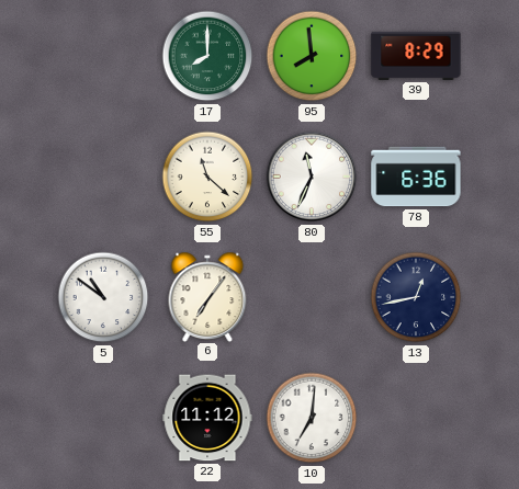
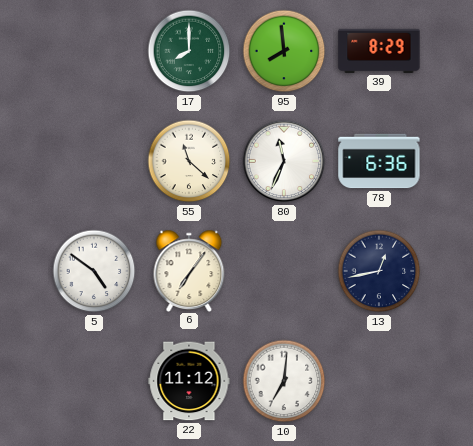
5: 10:51 -> 4:51
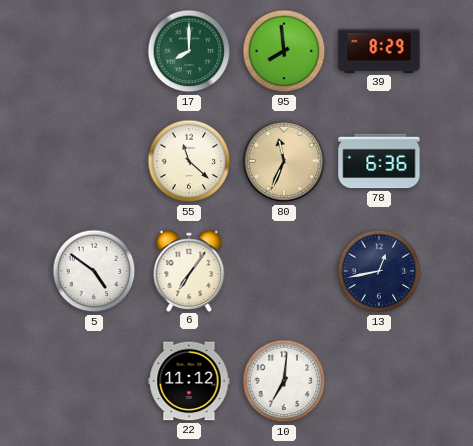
80 dial: white -> champagne
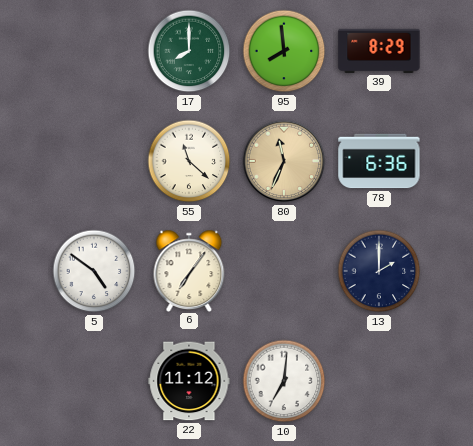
13: 12:43 -> 2:00
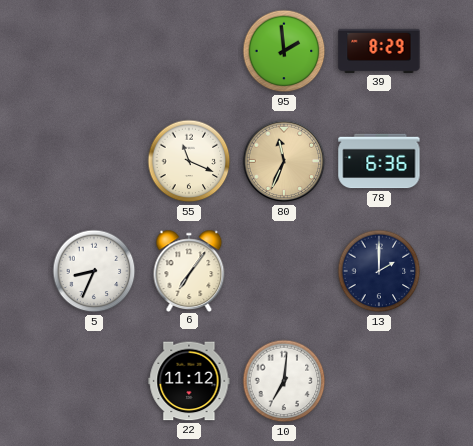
17: 8:00 -> none
95: 7:59 -> 1:59
55: 11:22 -> 11:19
5: 4:51 -> 8:34
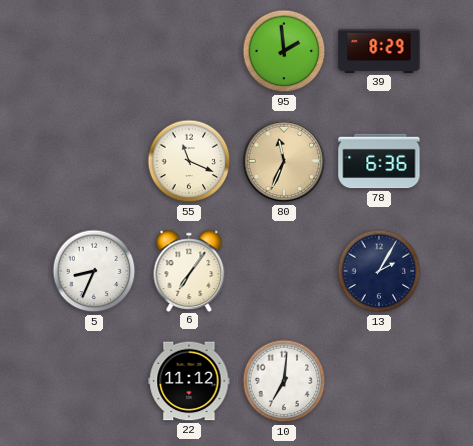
13: 2:00 -> 2:05
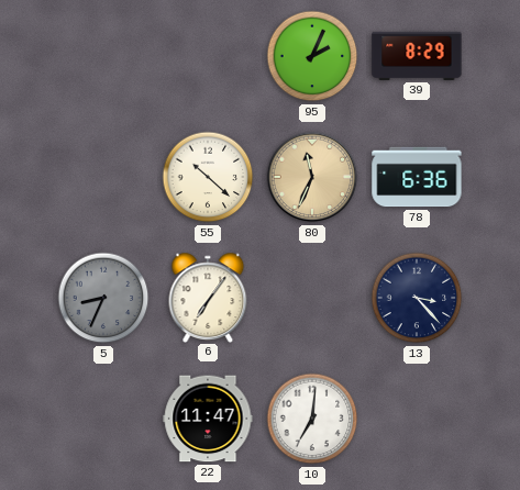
95: 1:59 -> 2:04
55: 11:19 -> 10:22
5 dial: white -> grey
13: 2:05 -> 3:23
22: 11:12 -> 11:47
